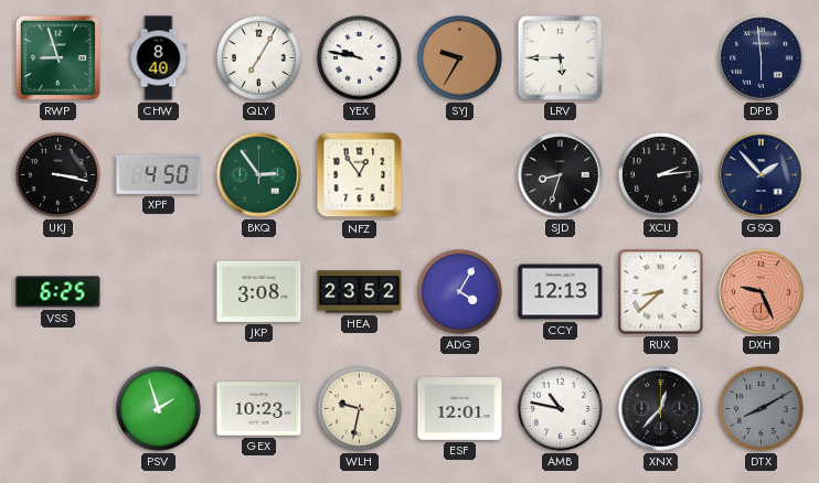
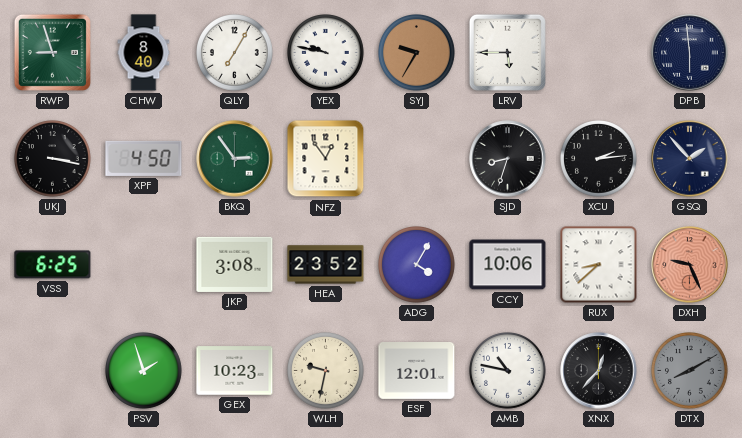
CCY: 12:13 -> 10:06
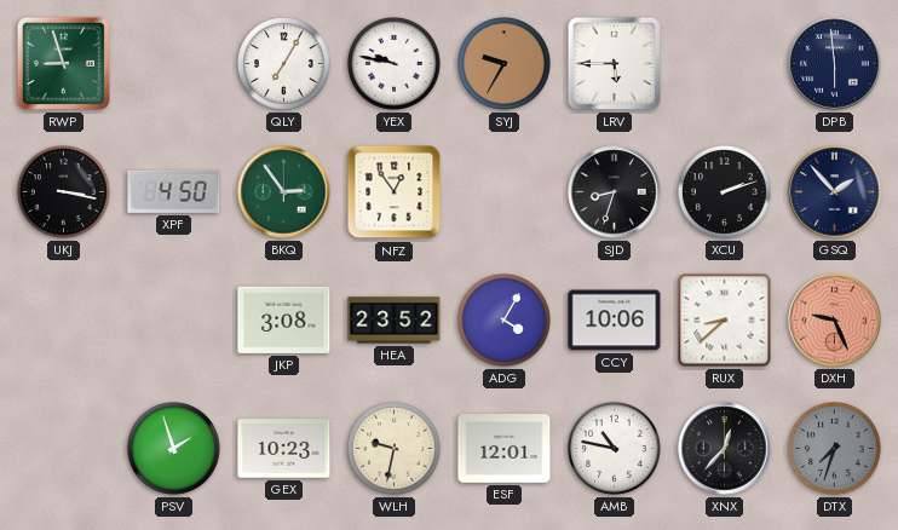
CHW: 8:40 -> none
XCU: 2:14 -> 2:12
VSS: 6:25 -> none
DTX: 8:10 -> 7:33
